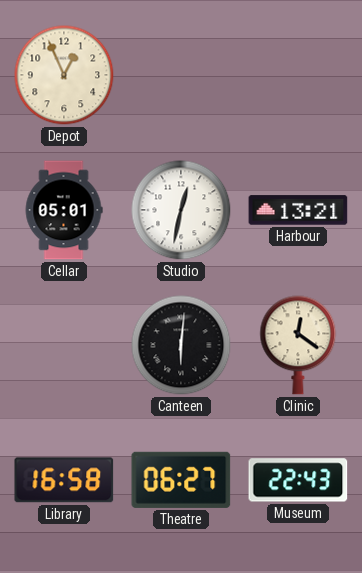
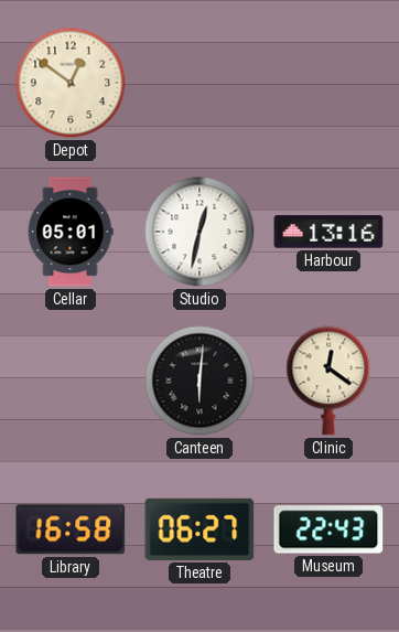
Depot: 12:56 -> 12:51
Harbour: 13:21 -> 13:16
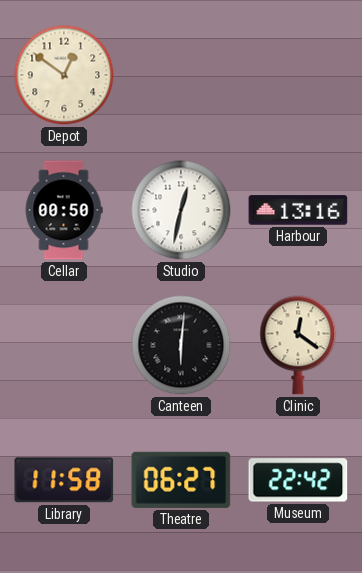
Cellar: 05:01 -> 00:50
Library: 16:58 -> 11:58
Museum: 22:43 -> 22:42
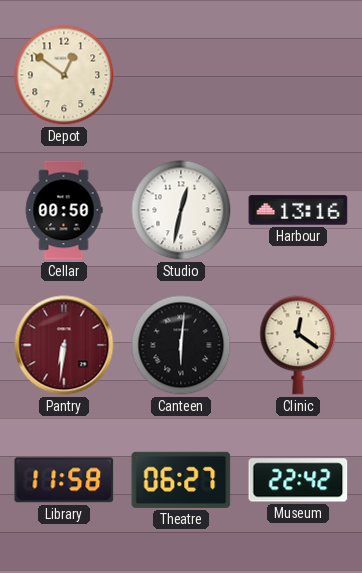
Pantry: none -> 6:31
